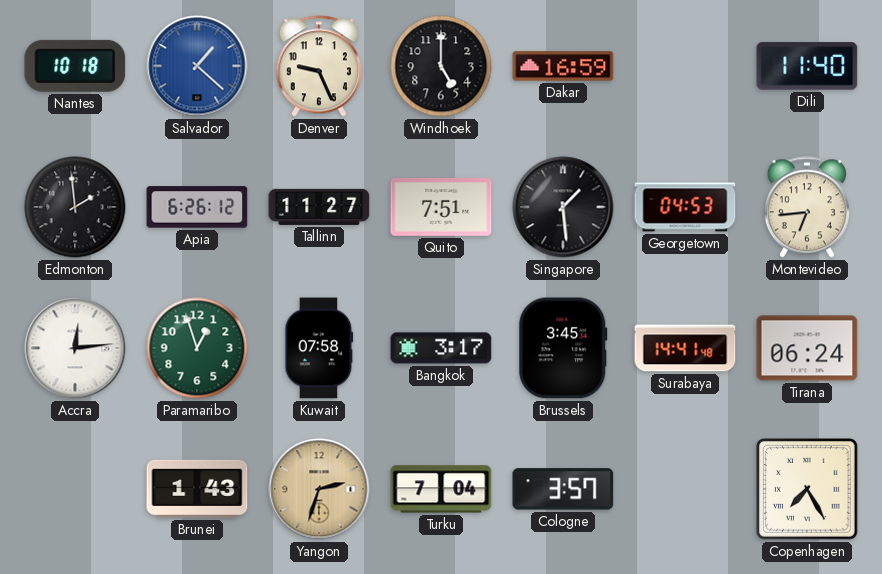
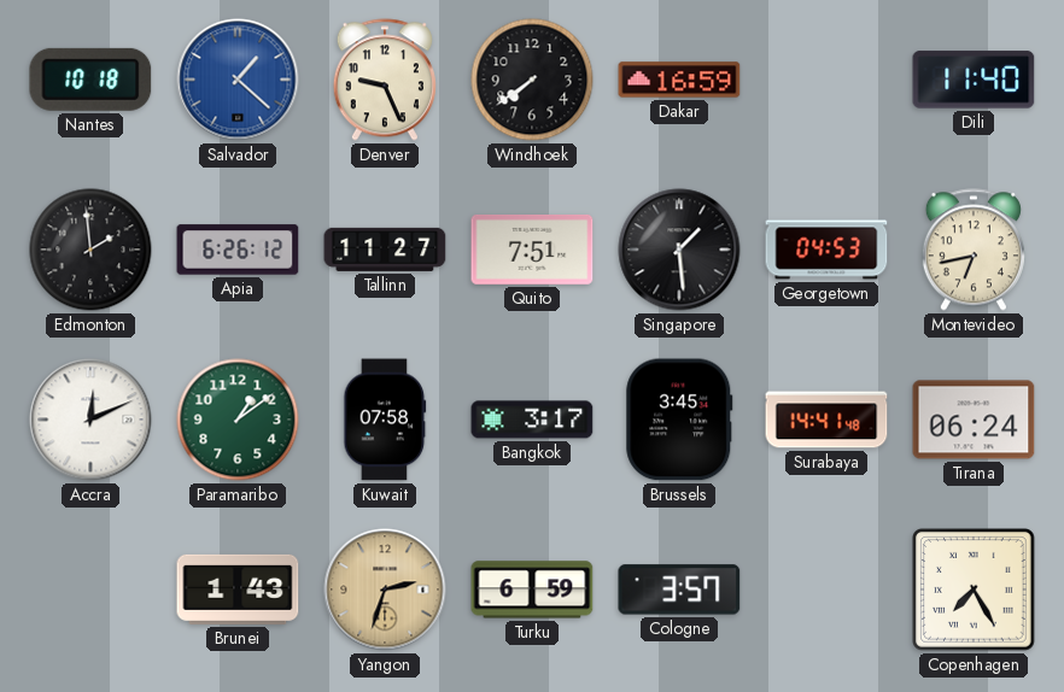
Windhoek: 5:00 -> 7:39
Montevideo: 6:44 -> 6:43
Accra: 12:14 -> 12:11
Paramaribo: 12:57 -> 1:09
Turku: 7:04 -> 6:59
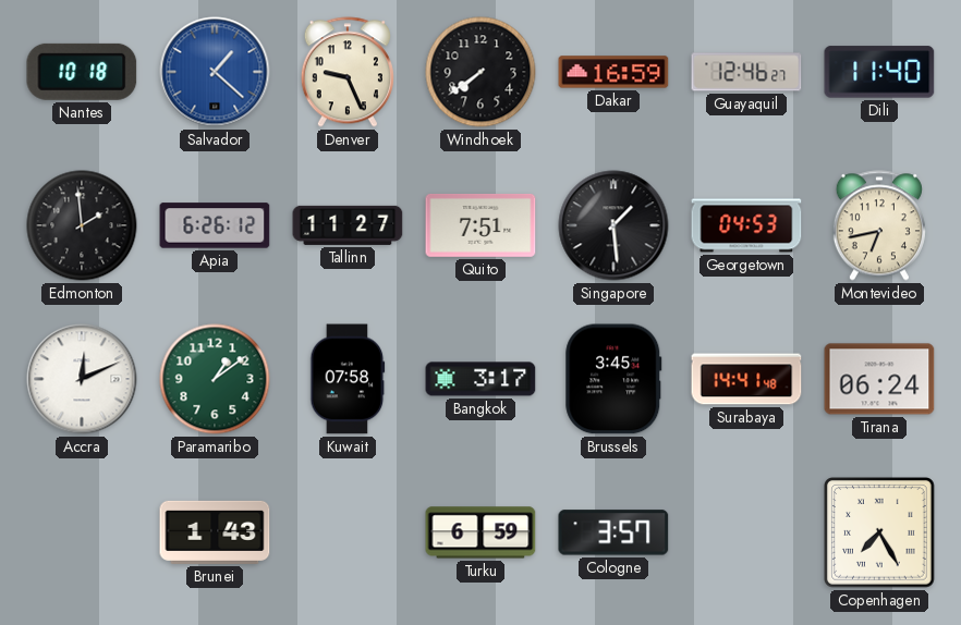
Guayaquil: none -> 12:46
Yangon: 2:33 -> none
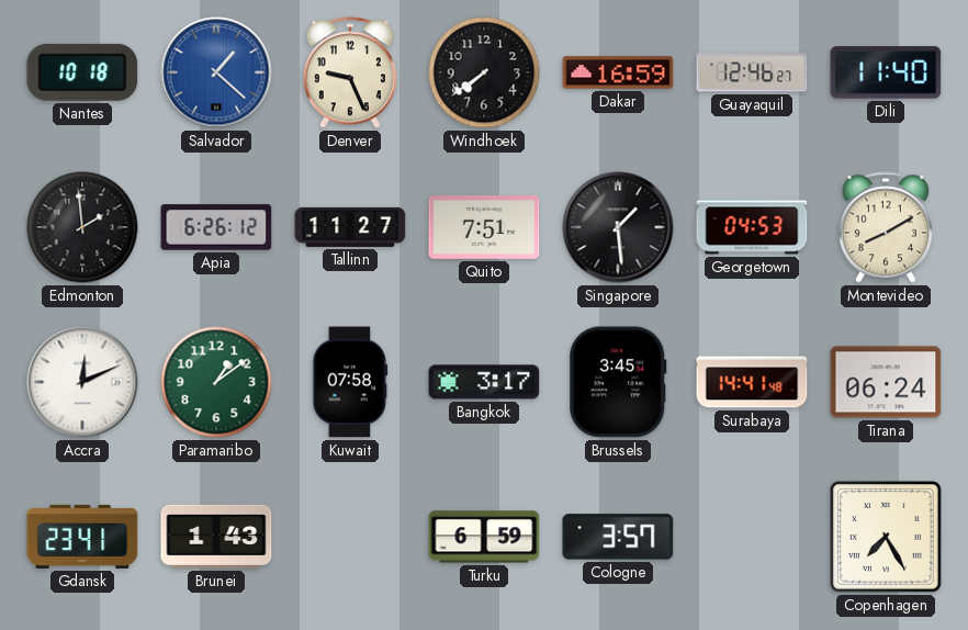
Montevideo: 6:43 -> 8:10
Gdansk: none -> 23:41
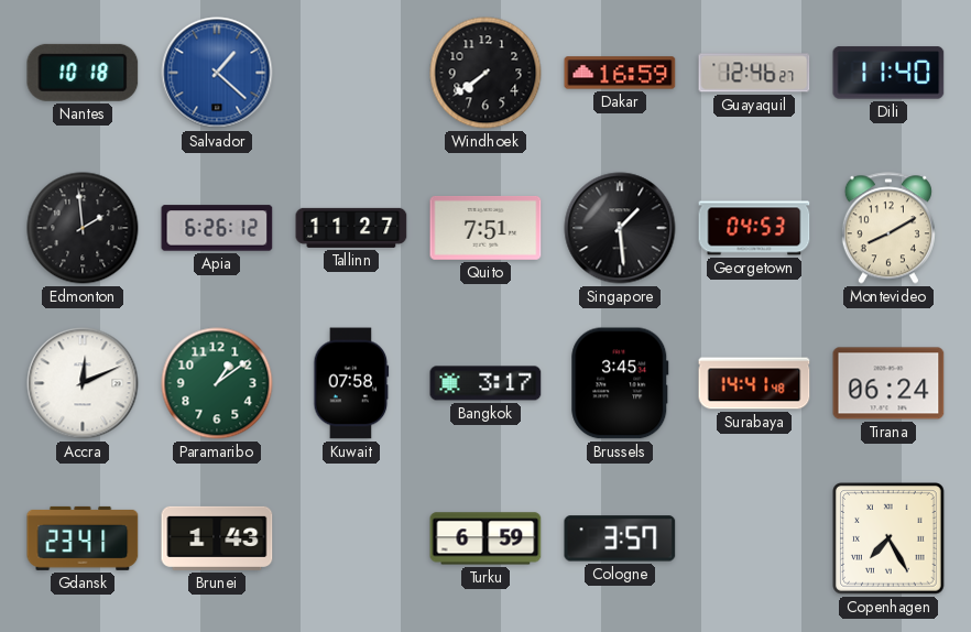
Denver: 9:26 -> none
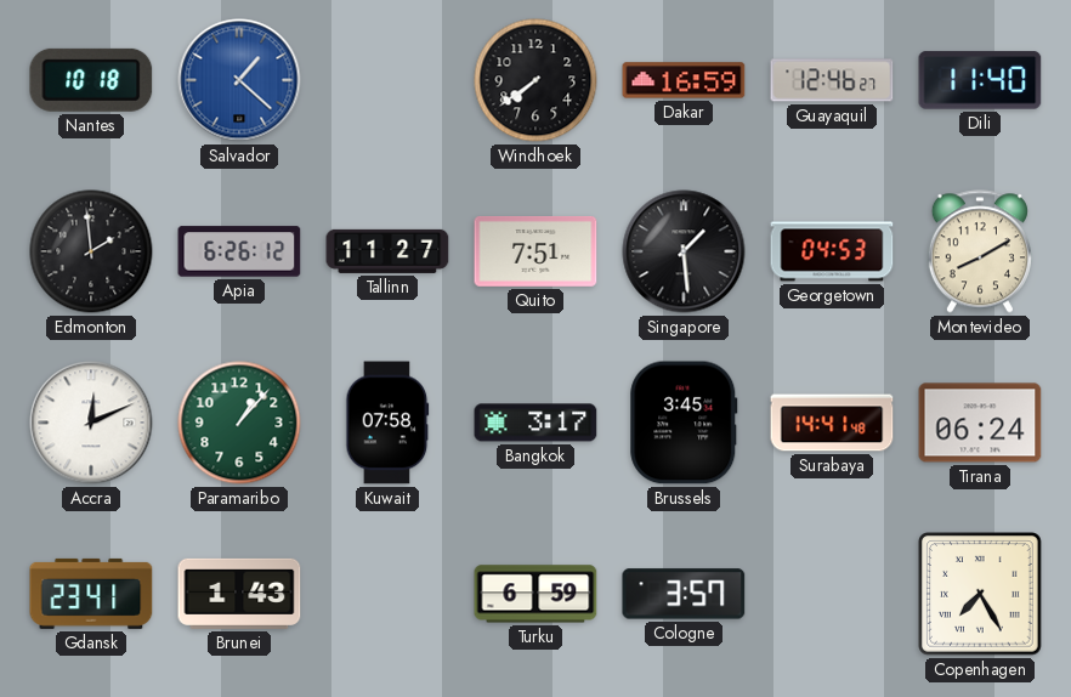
Paramaribo: 1:09 -> 1:07
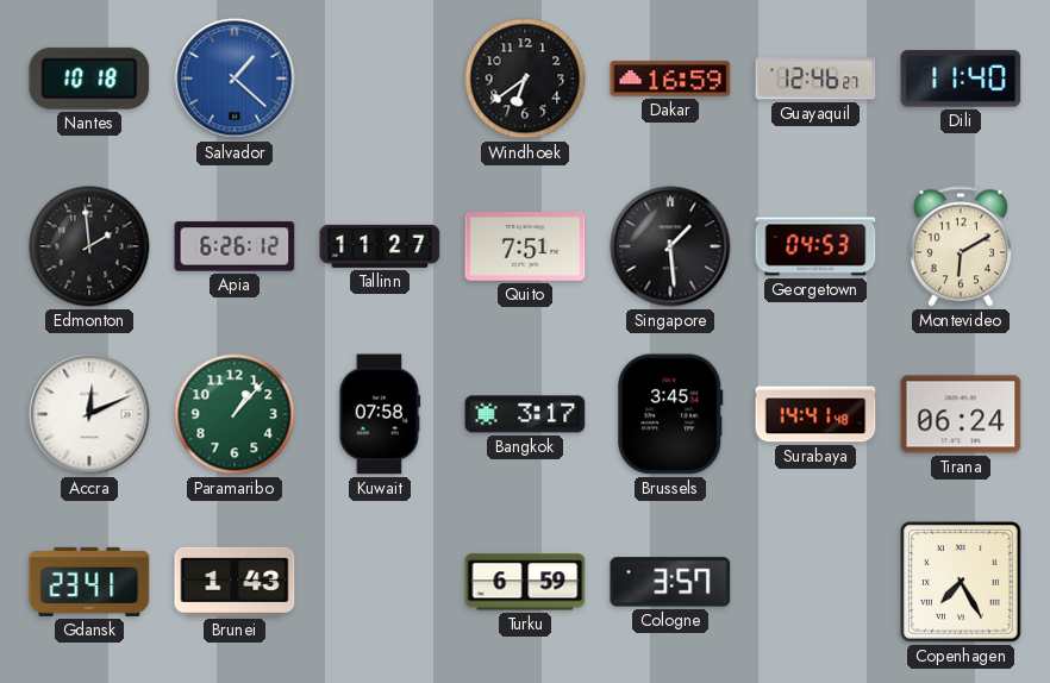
Windhoek: 7:39 -> 6:39
Montevideo: 8:10 -> 6:10
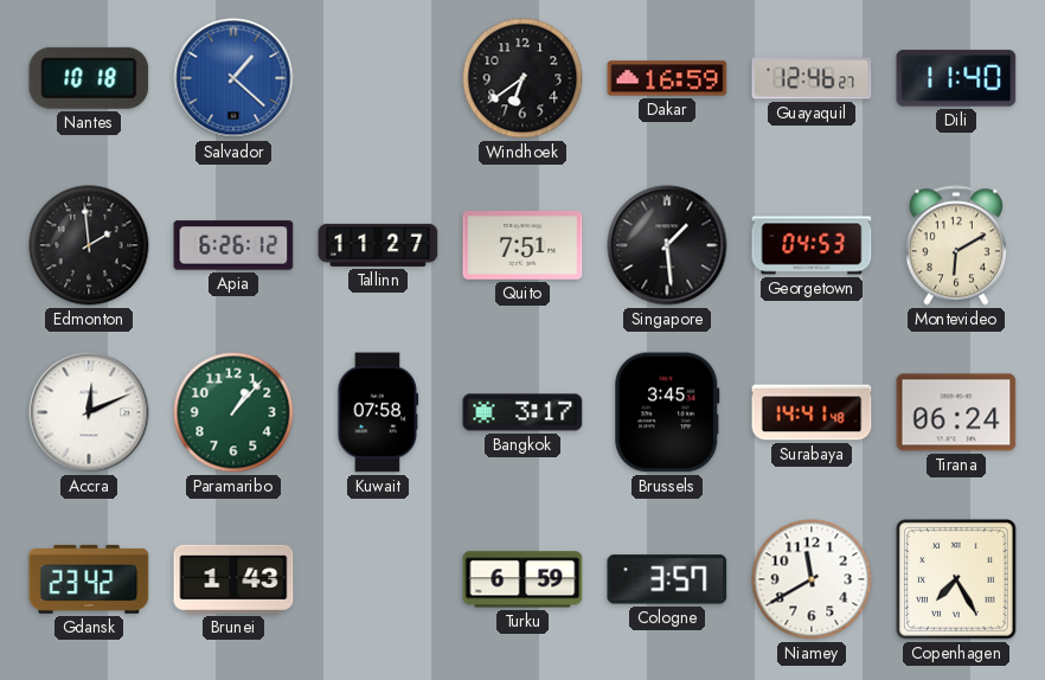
Gdansk: 23:41 -> 23:42
Niamey: none -> 11:40
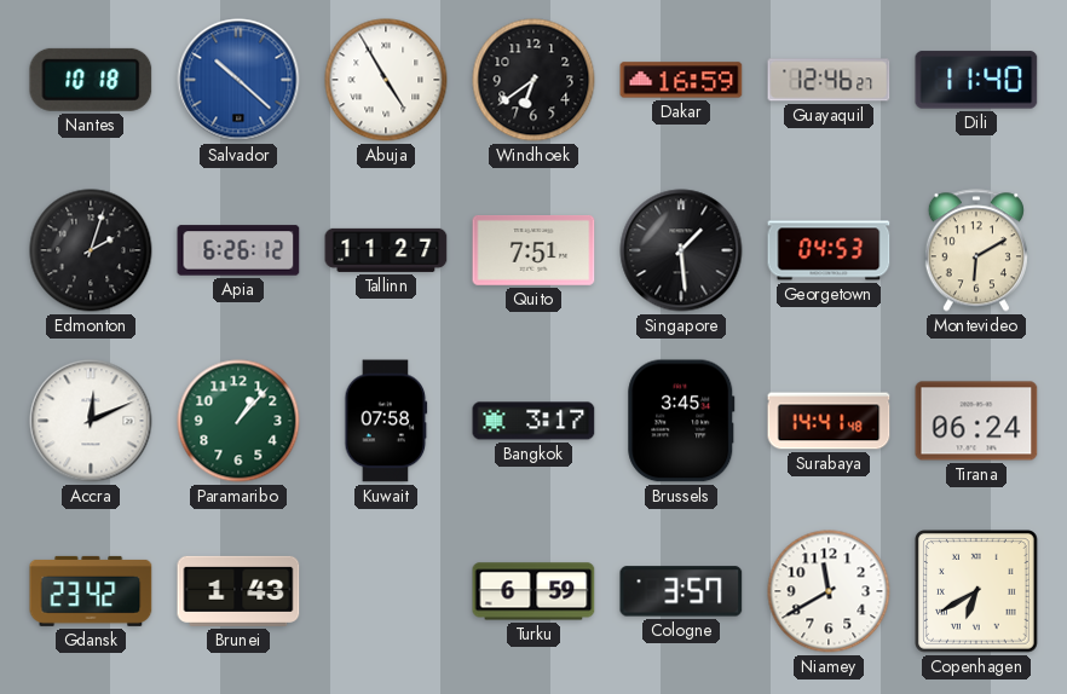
Salvador: 1:22 -> 10:22
Abuja: none -> 4:55
Edmonton: 1:59 -> 2:03
Copenhagen: 7:25 -> 6:40
